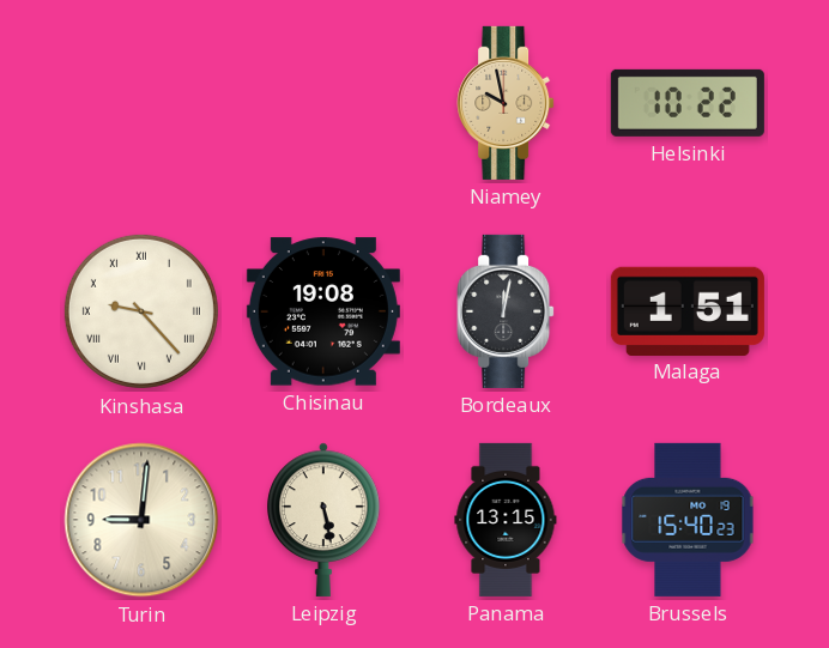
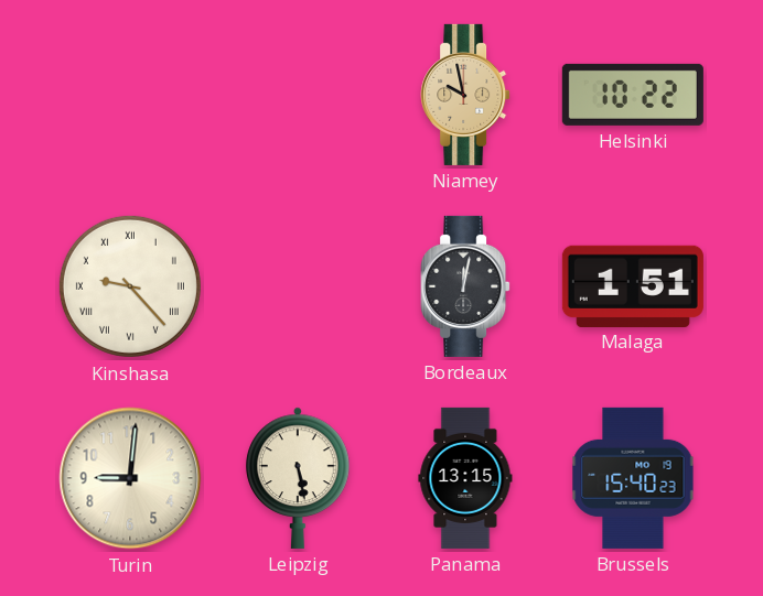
Chisinau: 19:08 -> none
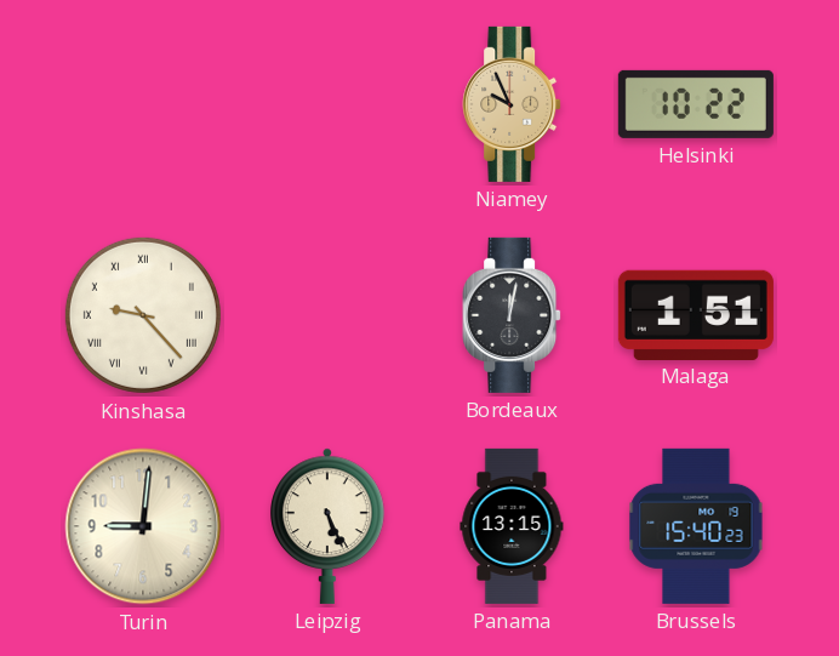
Niamey: 9:58 -> 9:56
Leipzig: 5:28 -> 5:26
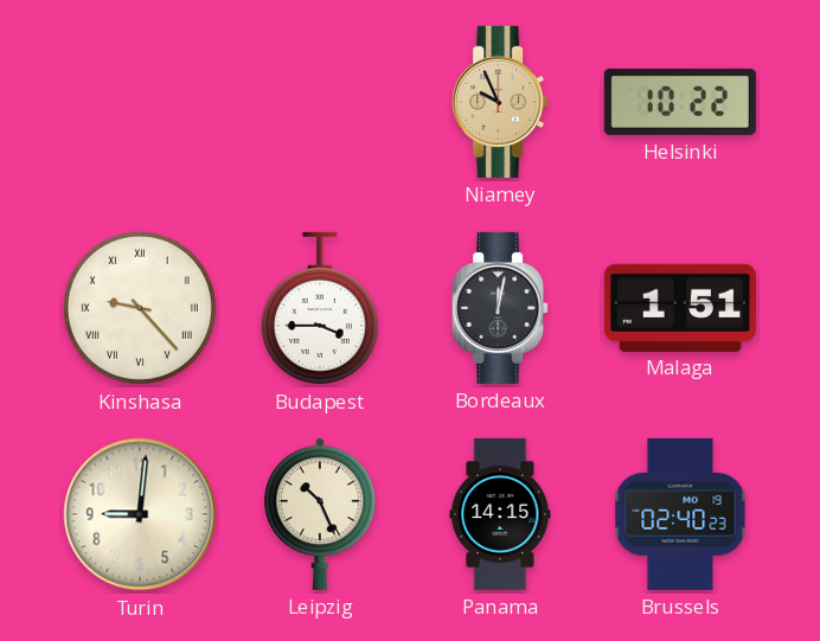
Budapest: none -> 3:45
Leipzig: 5:26 -> 10:26
Panama: 13:15 -> 14:15
Brussels: 15:40 -> 02:40
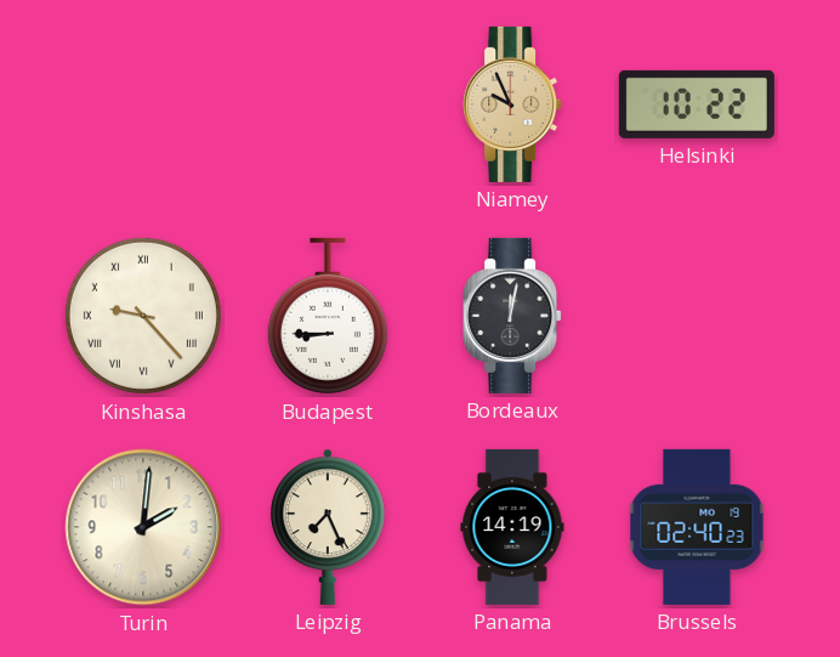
Budapest: 3:45 -> 8:45
Malaga: 1:51 -> none
Turin: 9:01 -> 2:01
Leipzig: 10:26 -> 7:26
Panama: 14:15 -> 14:19
